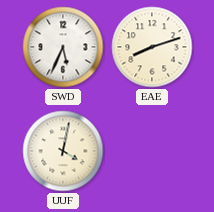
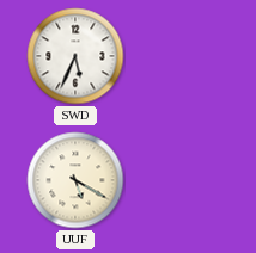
EAE: 8:12 -> none
UUF: 4:02 -> 5:20
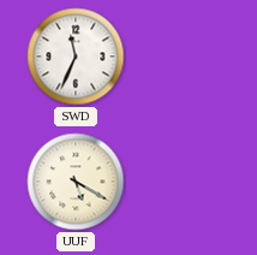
SWD: 5:34 -> 11:34
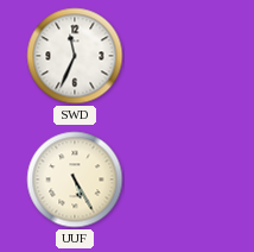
UUF: 5:20 -> 5:25
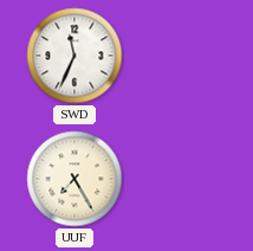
UUF: 5:25 -> 7:25
